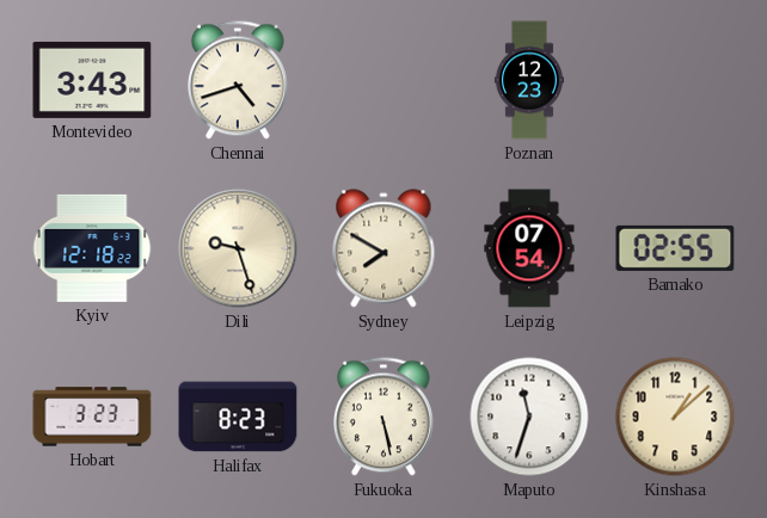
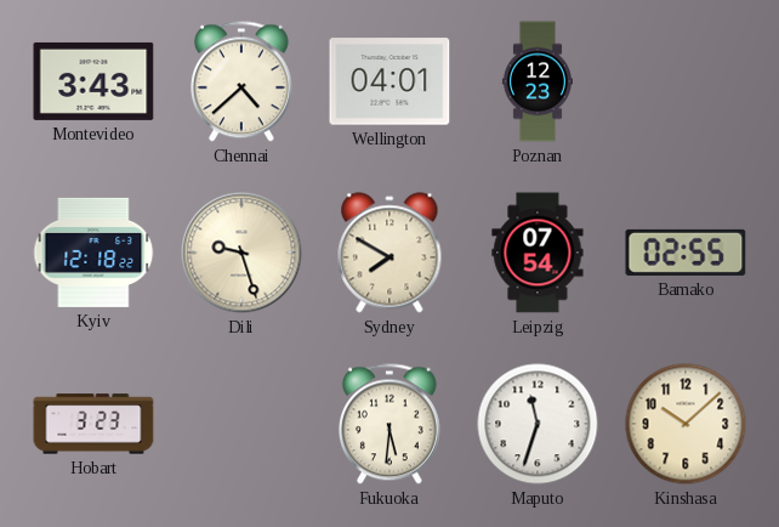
Chennai: 4:42 -> 4:38
Wellington: none -> 04:01
Halifax: 8:23 -> none
Fukuoka: 5:28 -> 5:31
Kinshasa: 1:08 -> 10:08
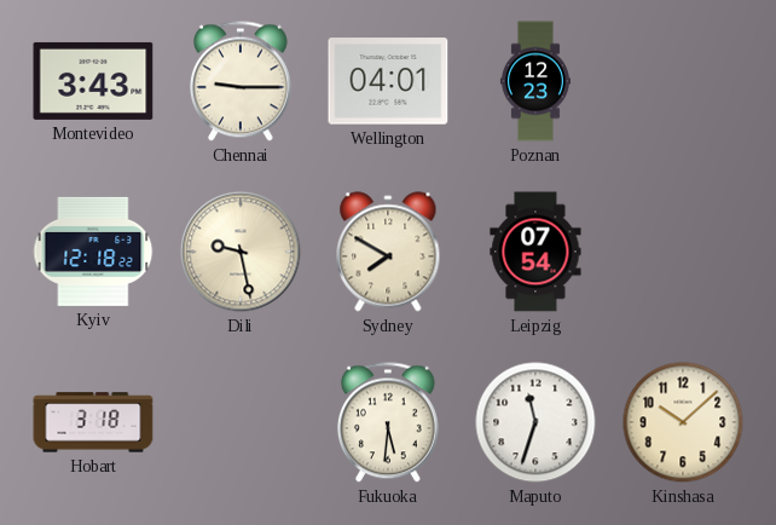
Chennai: 4:38 -> 9:15
Dili: 9:27 -> 9:28
Bamako: 02:55 -> none
Hobart: 3:23 -> 3:18
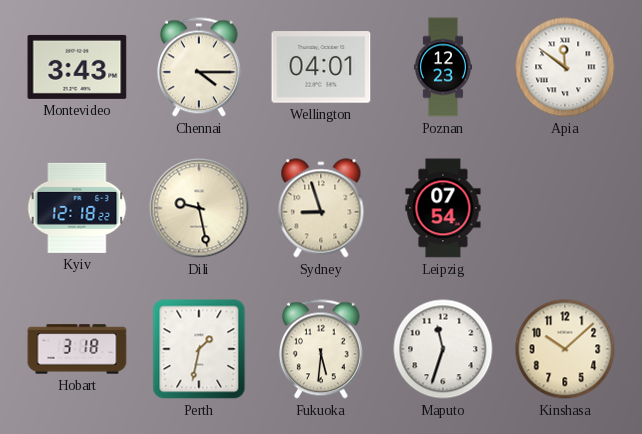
Chennai: 9:15 -> 4:15
Apia: none -> 11:51
Sydney: 7:50 -> 8:57
Perth: none -> 1:32
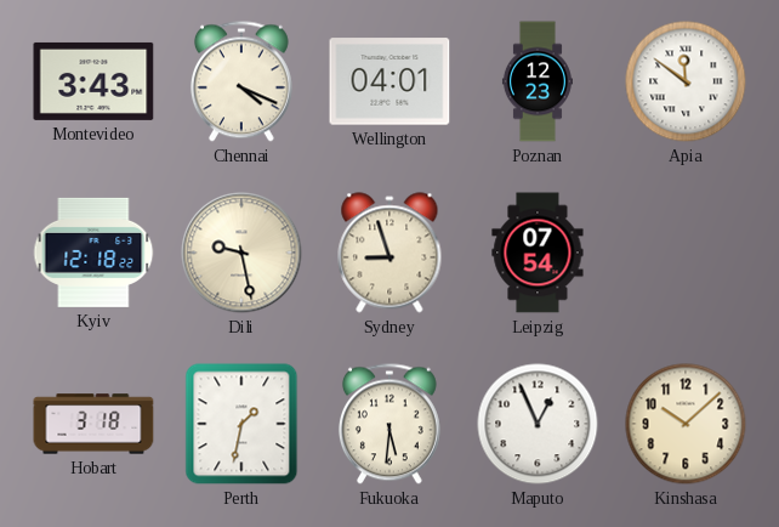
Chennai: 4:15 -> 4:19
Maputo: 11:33 -> 12:56
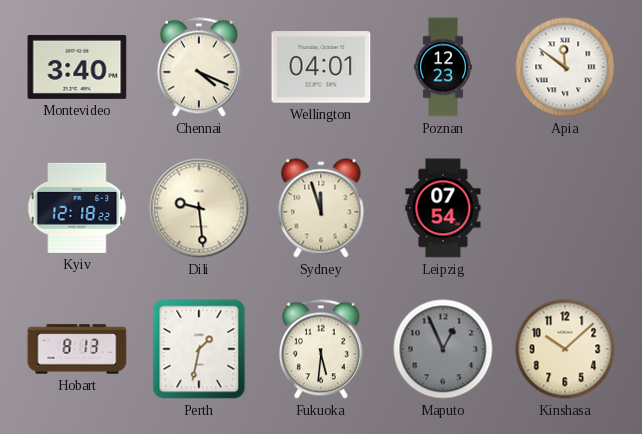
Montevideo: 3:43 -> 3:40
Dili: 9:28 -> 9:29
Sydney: 8:57 -> 11:57
Hobart: 3:18 -> 8:13
Maputo dial: white -> grey
